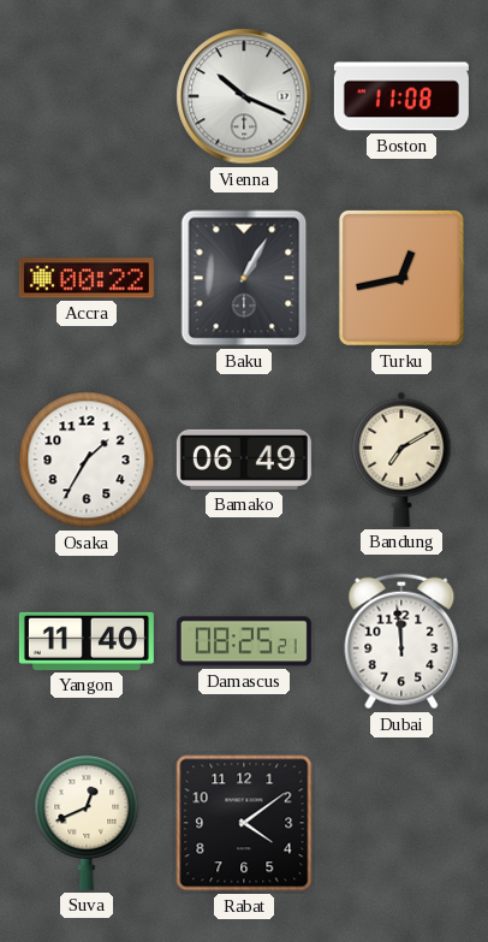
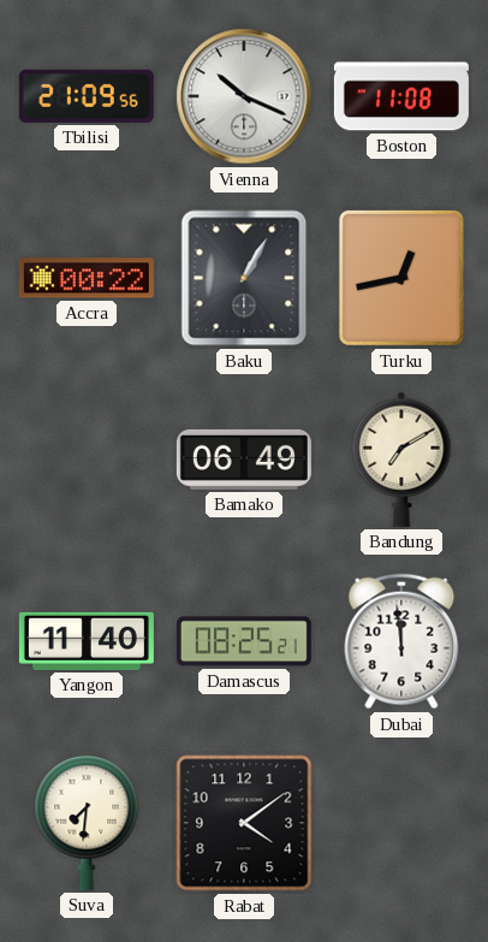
Tbilisi: none -> 21:09
Osaka: 1:35 -> none
Suva: 12:41 -> 7:31
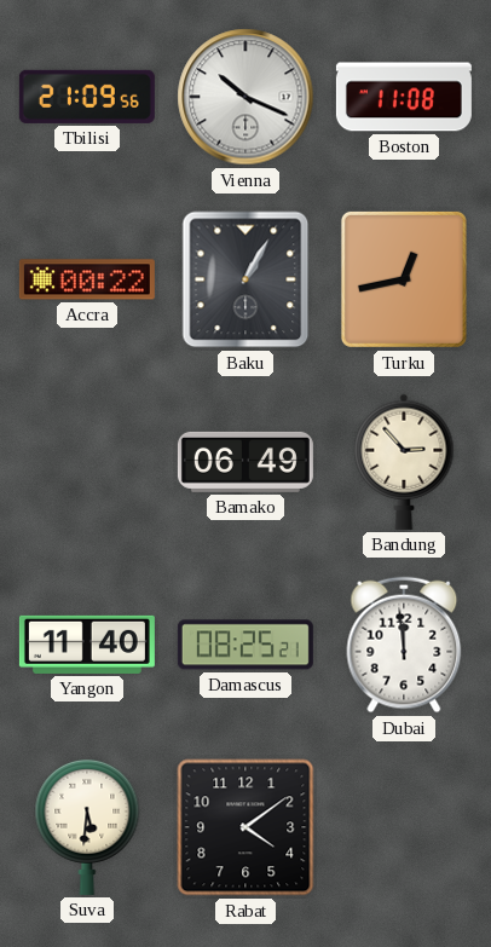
Bandung: 7:10 -> 2:53
Suva: 7:31 -> 5:31
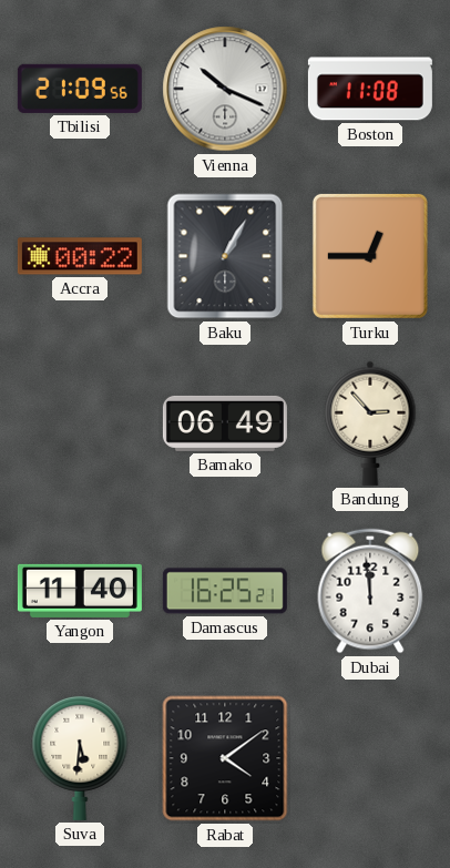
Turku: 12:43 -> 12:45
Damascus: 08:25 -> 16:25
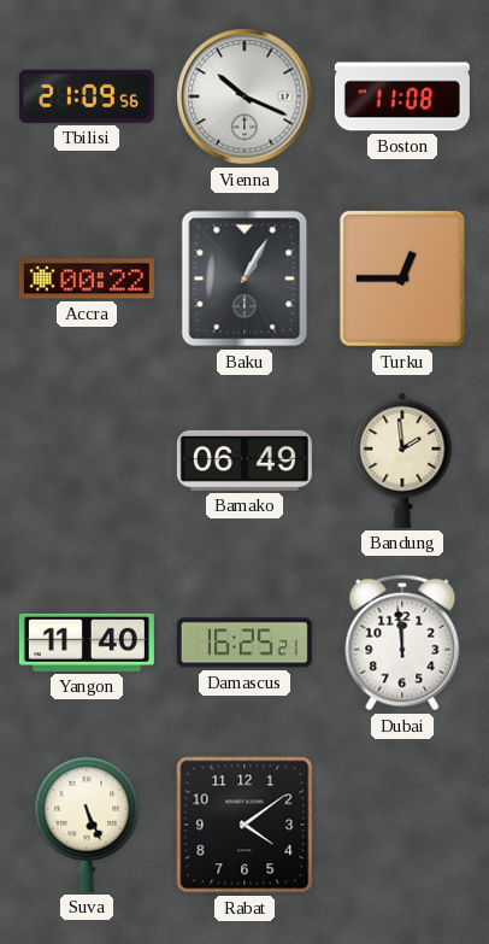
Bandung: 2:53 -> 1:59
Suva: 5:31 -> 5:26
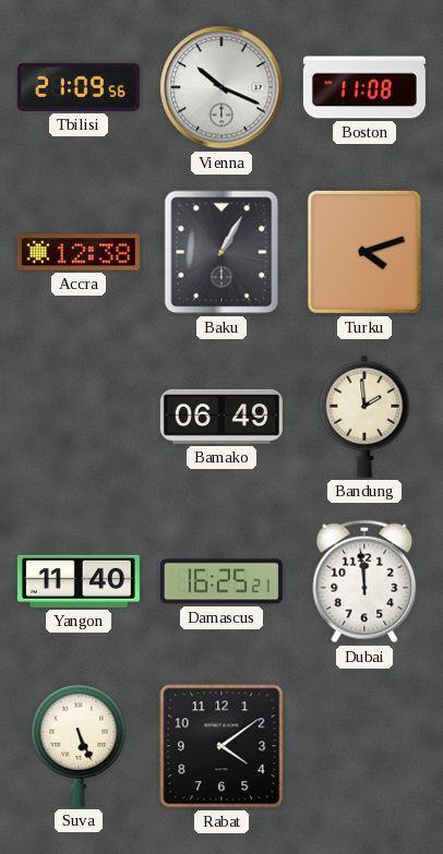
Accra: 00:22 -> 12:38
Turku: 12:45 -> 4:12
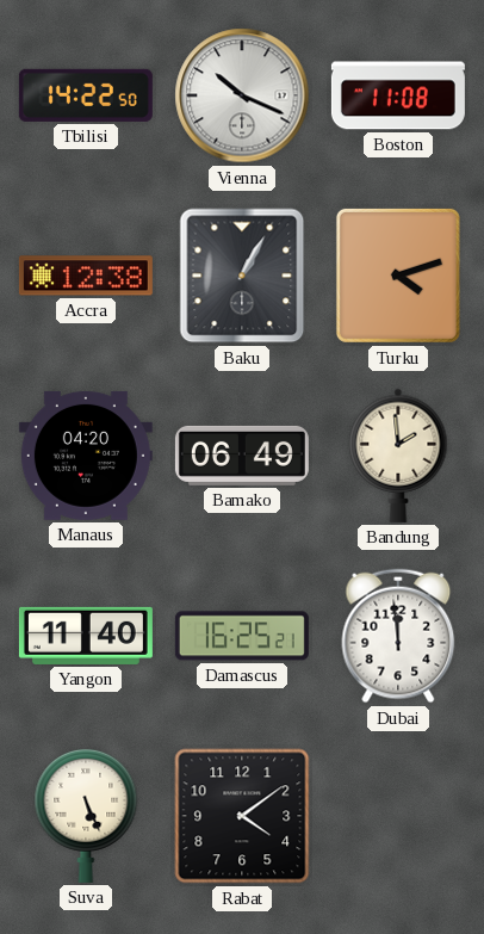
Tbilisi: 21:09 -> 14:22
Manaus: none -> 04:20
